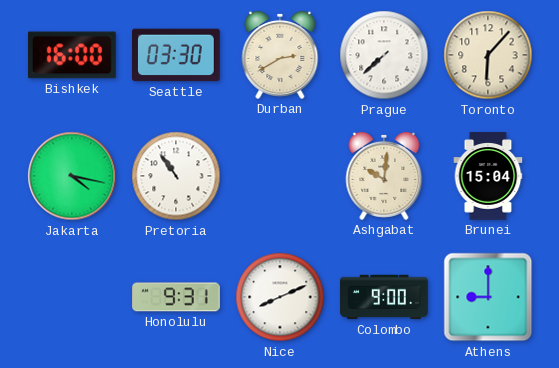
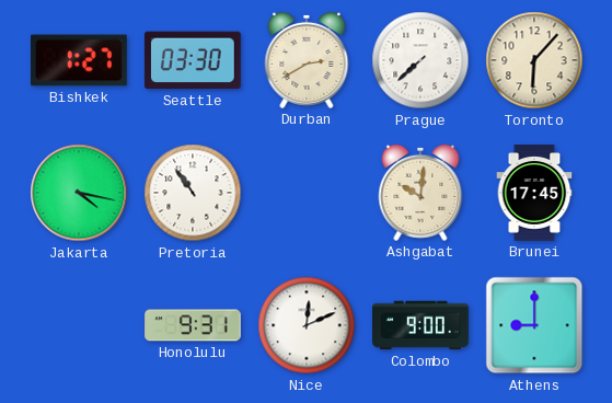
Bishkek: 16:00 -> 1:27
Brunei: 15:04 -> 17:45
Nice: 8:11 -> 12:11
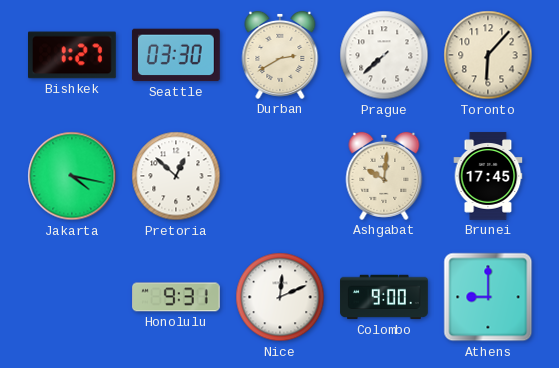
Pretoria: 10:54 -> 12:52
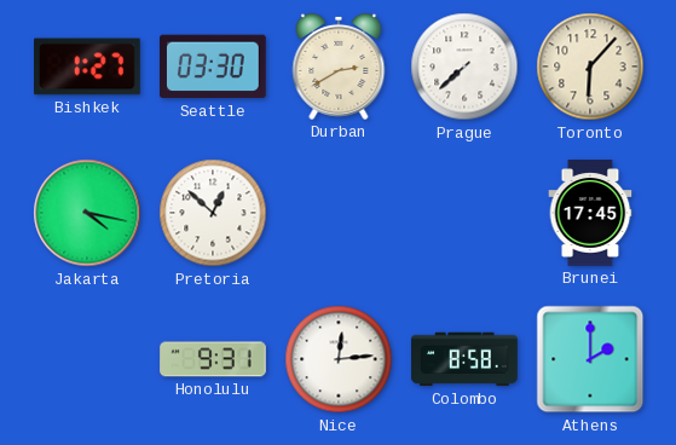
Ashgabat: 10:01 -> none
Nice: 12:11 -> 12:14
Colombo: 9:00 -> 8:58
Athens: 9:00 -> 2:00
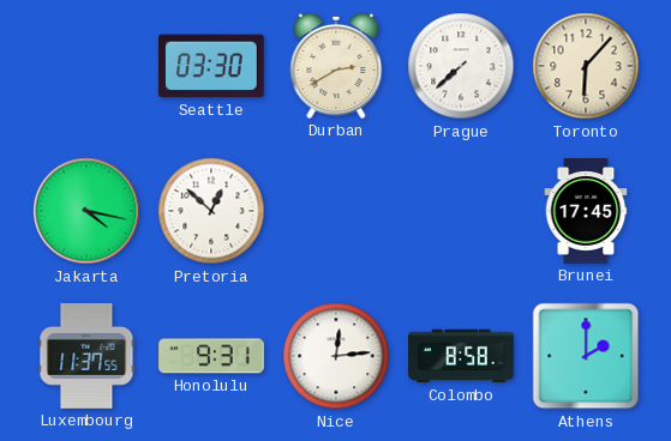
Bishkek: 1:27 -> none
Luxembourg: none -> 11:37
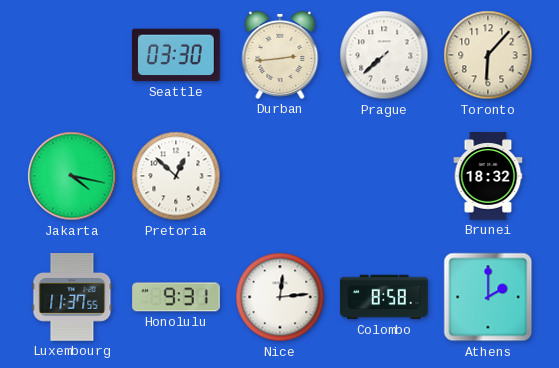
Durban: 2:40 -> 2:44
Brunei: 17:45 -> 18:32
